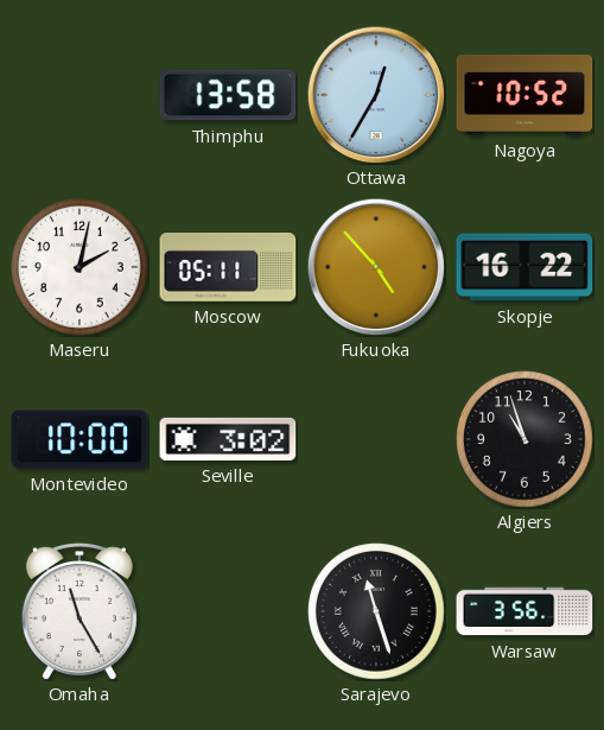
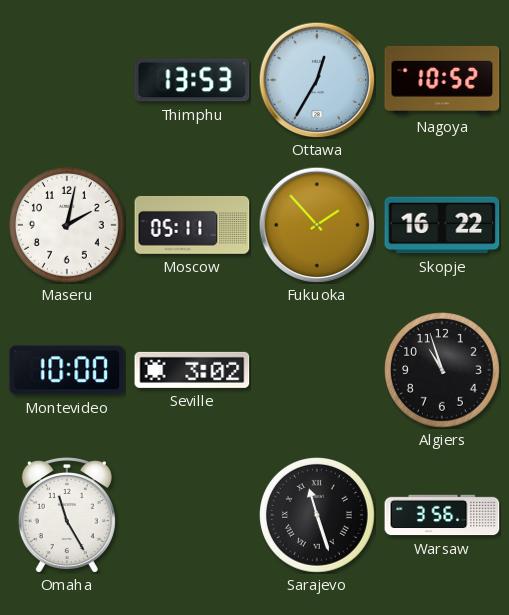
Thimphu: 13:58 -> 13:53
Fukuoka: 4:53 -> 1:53
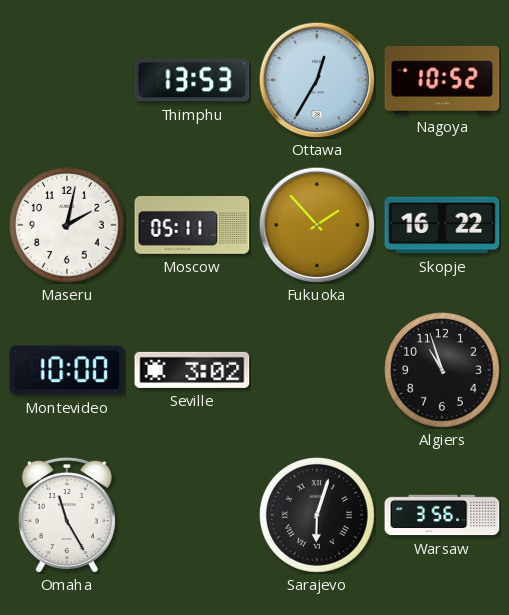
Sarajevo: 11:27 -> 6:03
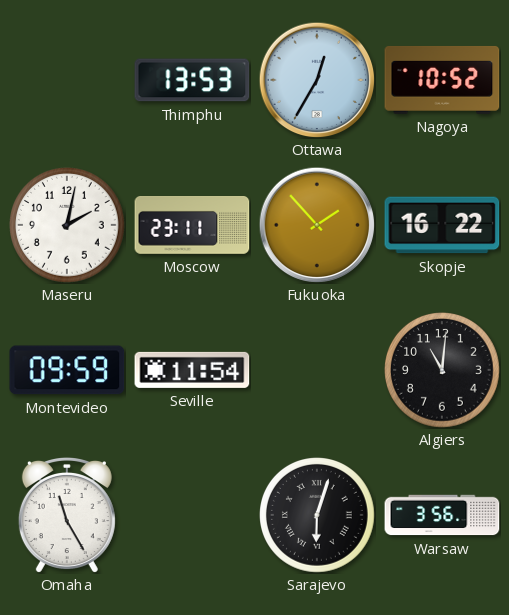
Moscow: 05:11 -> 23:11
Montevideo: 10:00 -> 09:59
Seville: 3:02 -> 11:54
Algiers: 10:57 -> 11:01
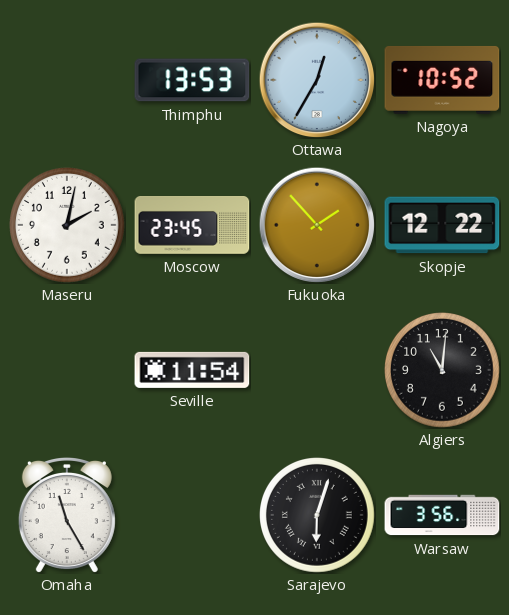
Moscow: 23:11 -> 23:45
Skopje: 16:22 -> 12:22
Montevideo: 09:59 -> none
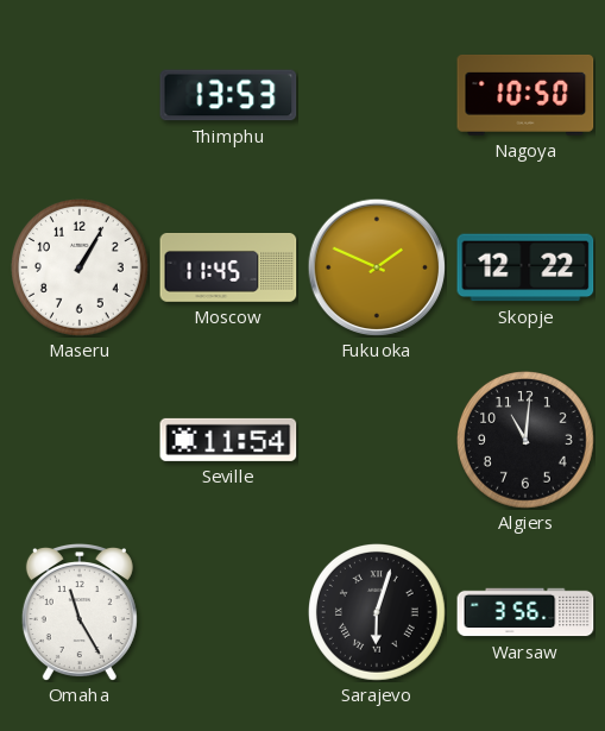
Ottawa: 12:35 -> none
Nagoya: 10:52 -> 10:50
Maseru: 2:02 -> 1:05
Moscow: 23:45 -> 11:45
Fukuoka: 1:53 -> 1:49
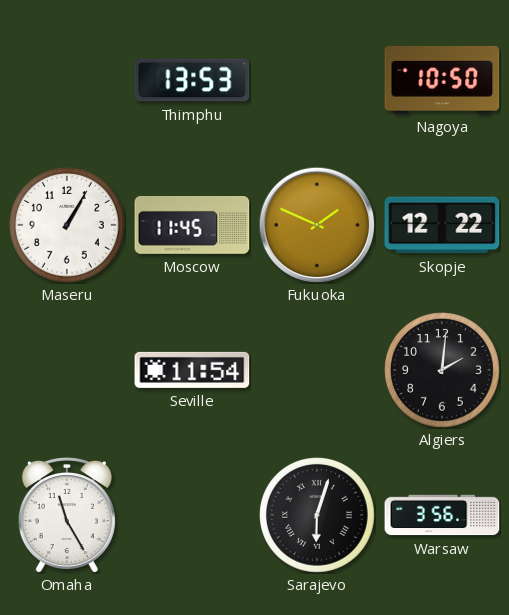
Algiers: 11:01 -> 2:01
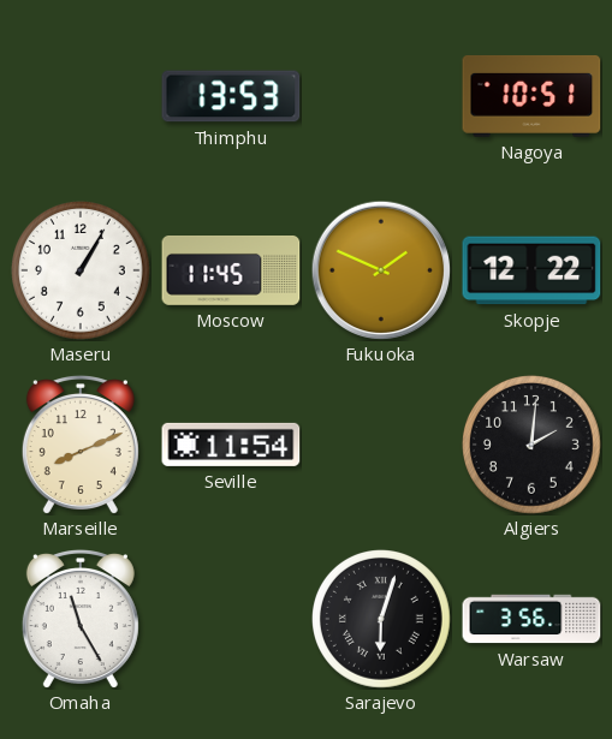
Nagoya: 10:50 -> 10:51
Marseille: none -> 8:11
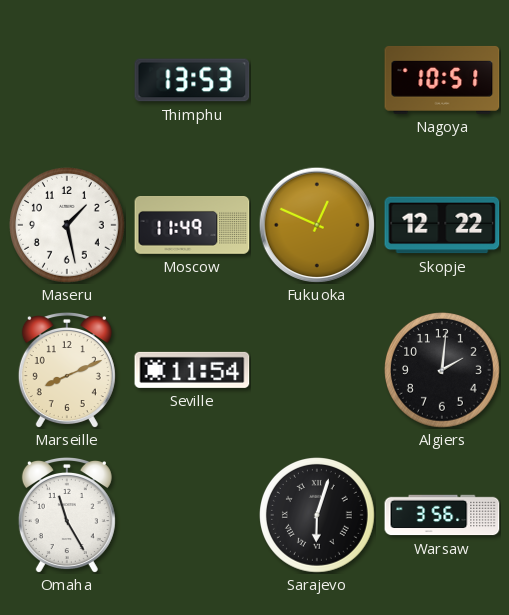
Maseru: 1:05 -> 1:28
Moscow: 11:45 -> 11:49
Fukuoka: 1:49 -> 12:49
